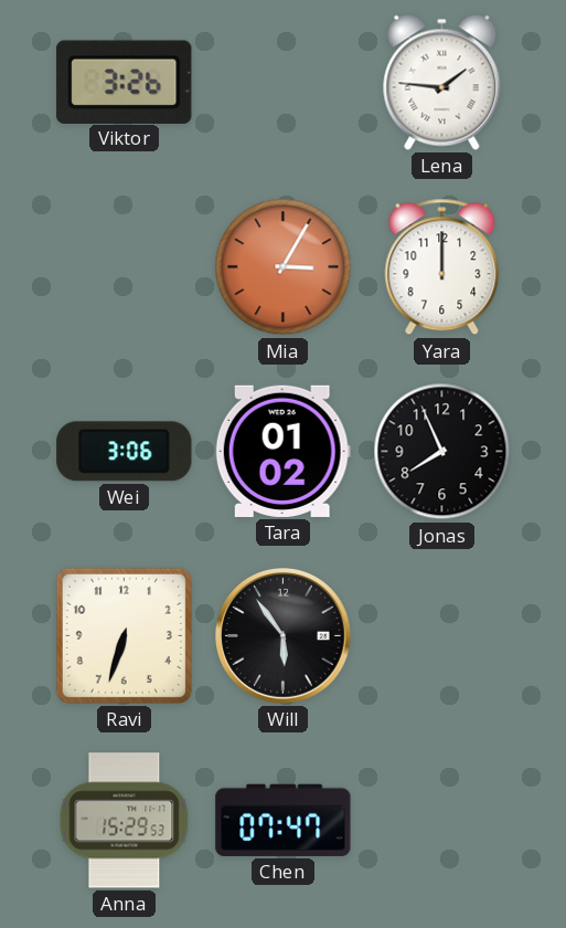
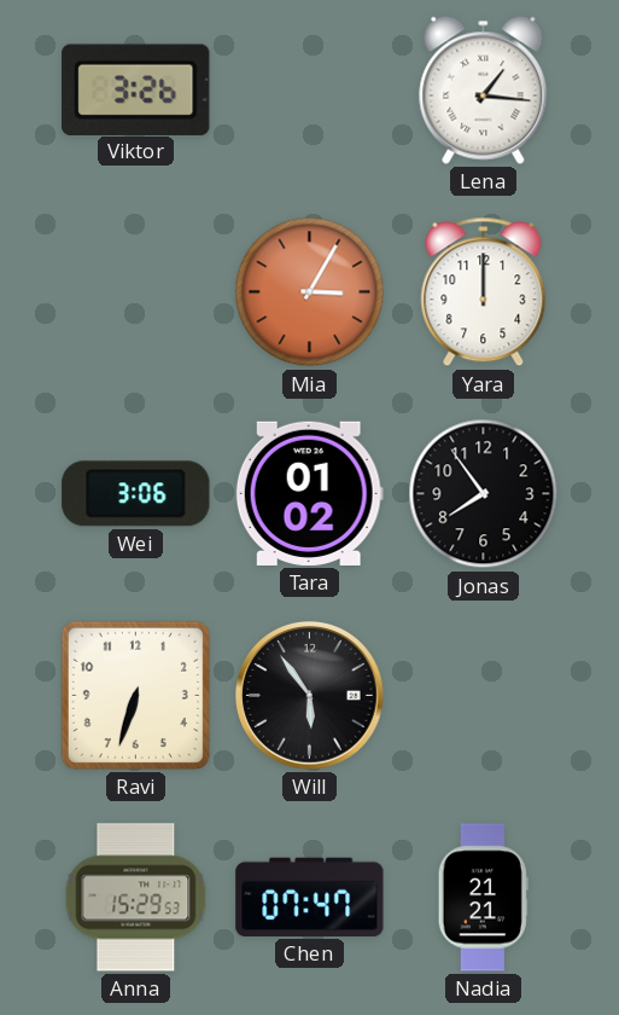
Lena: 1:46 -> 1:16
Jonas: 7:56 -> 7:54
Nadia: none -> 21:21
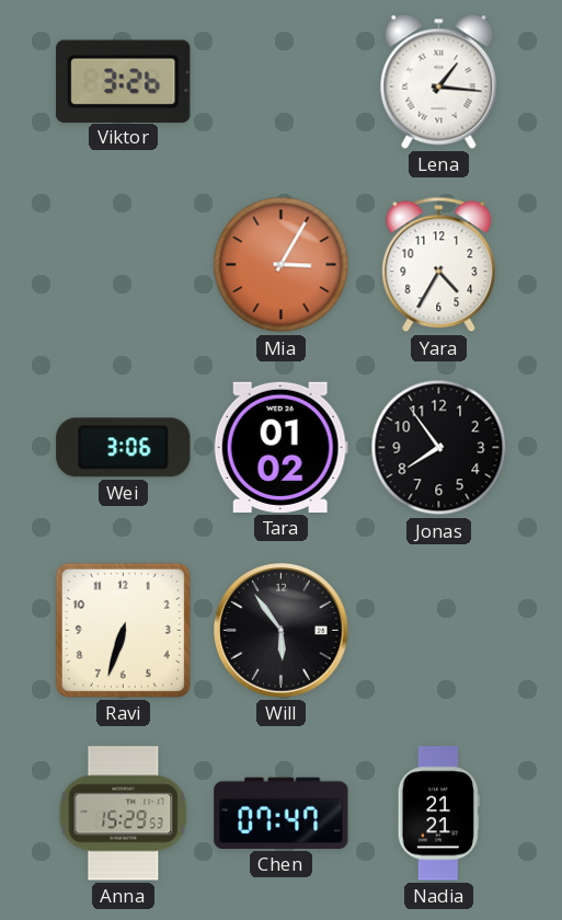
Yara: 12:00 -> 4:35
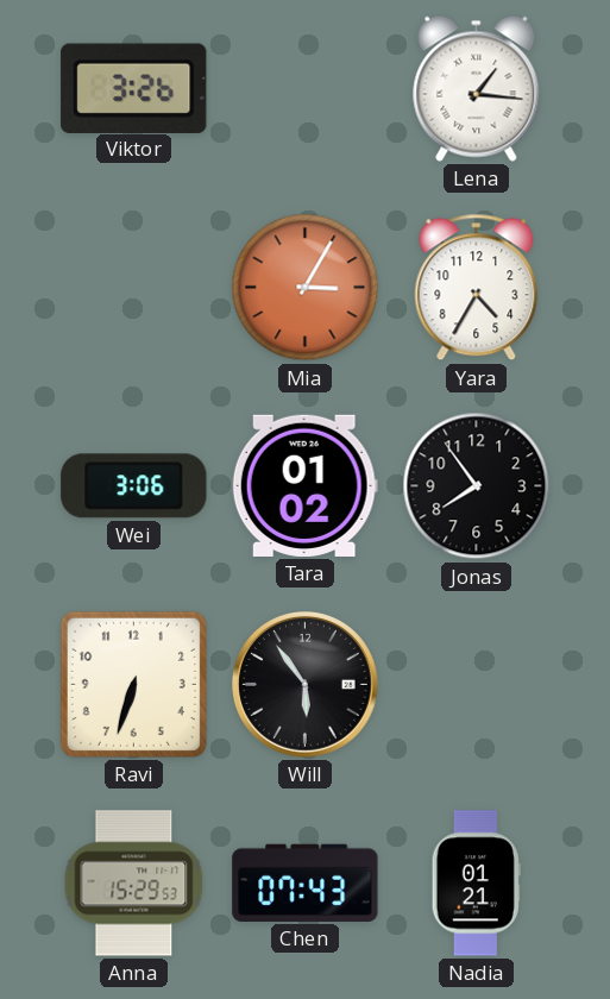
Chen: 07:47 -> 07:43
Nadia: 21:21 -> 01:21
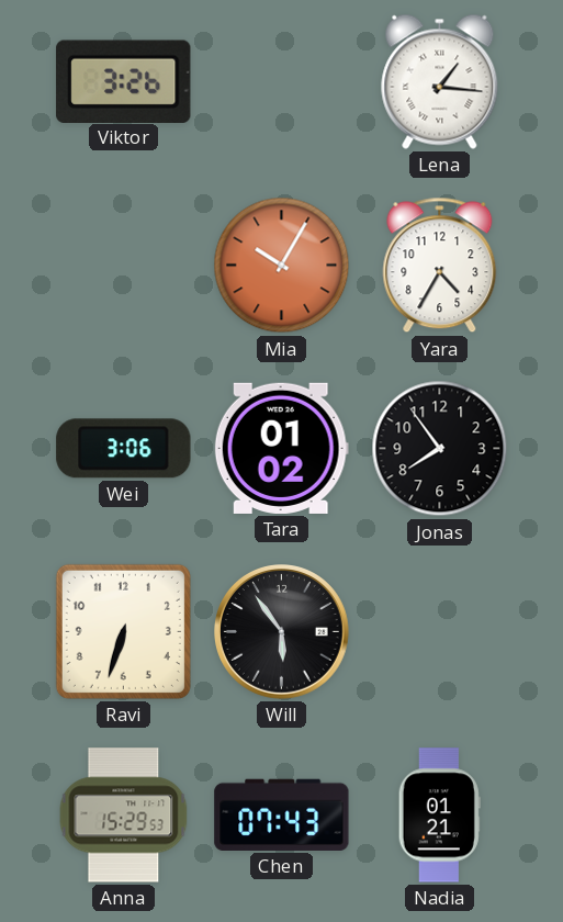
Mia: 3:05 -> 10:05
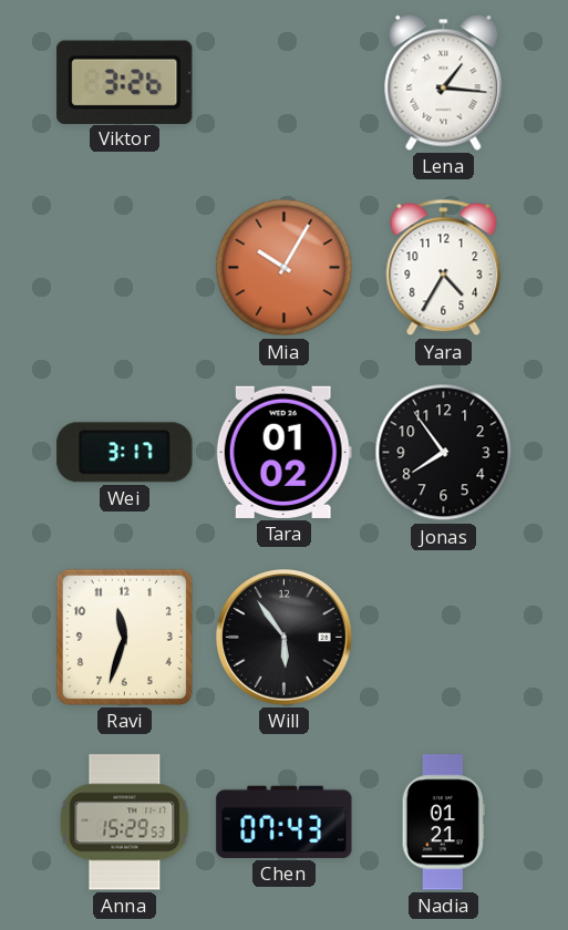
Wei: 3:06 -> 3:17
Ravi: 6:33 -> 11:33
